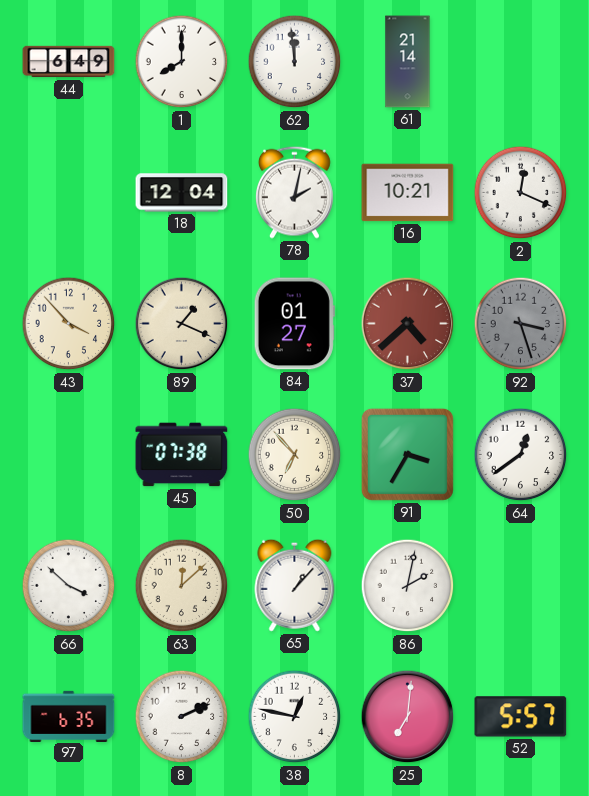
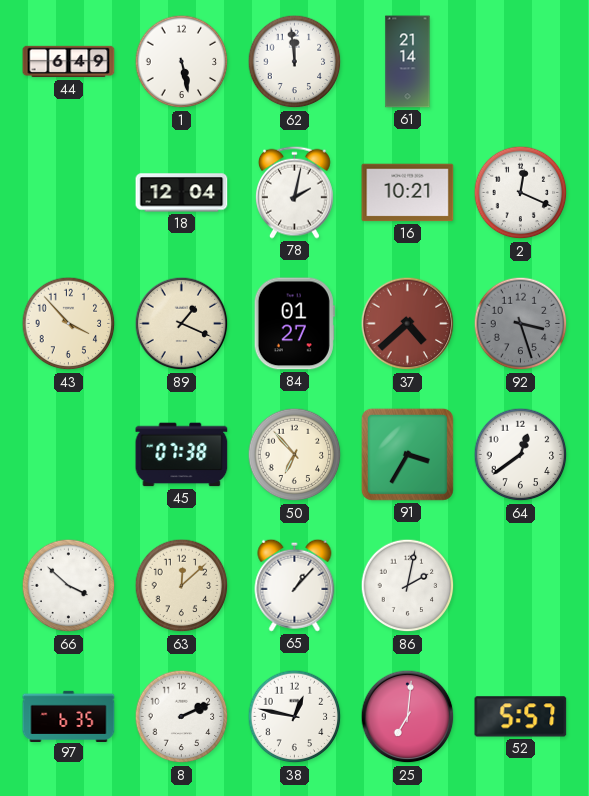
1: 8:00 -> 5:28
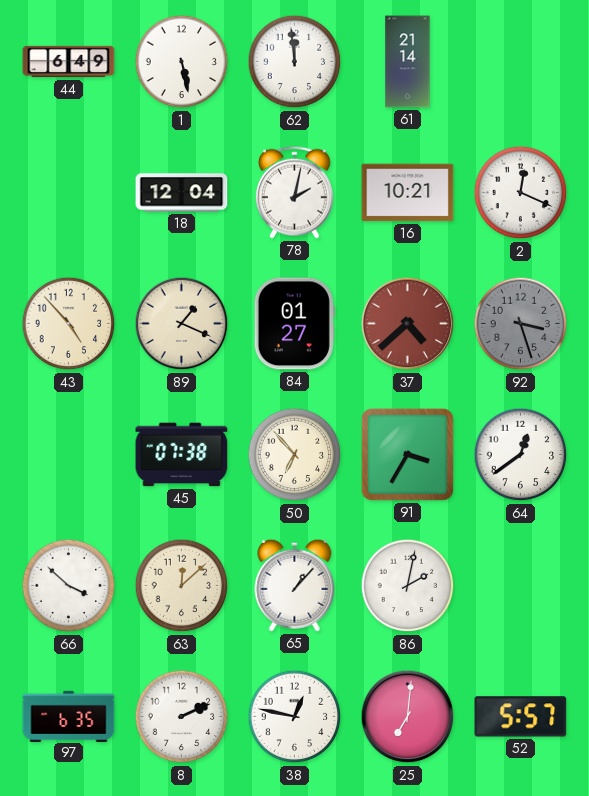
43: 3:53 -> 4:53
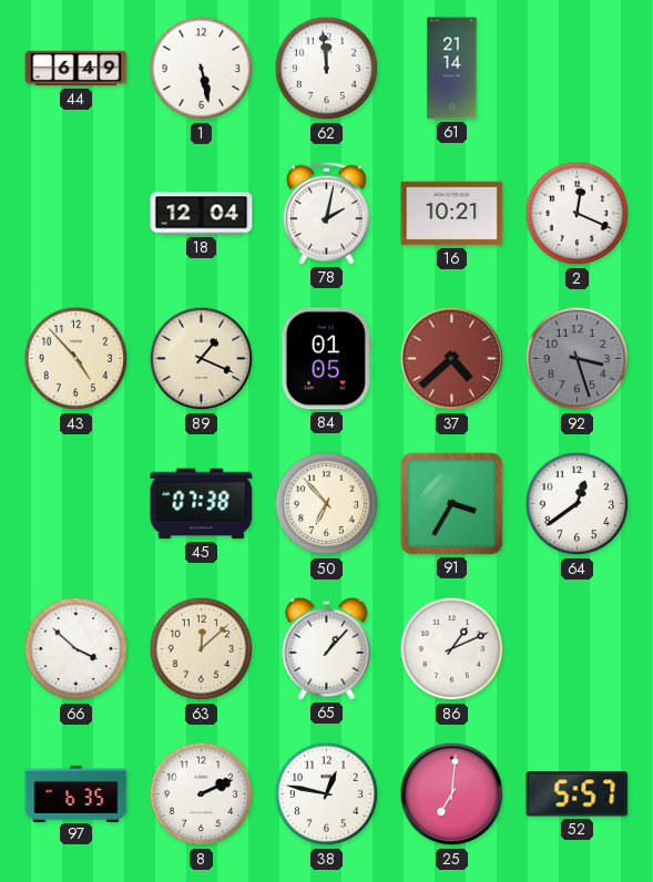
84: 01:27 -> 01:05
86: 2:02 -> 1:11
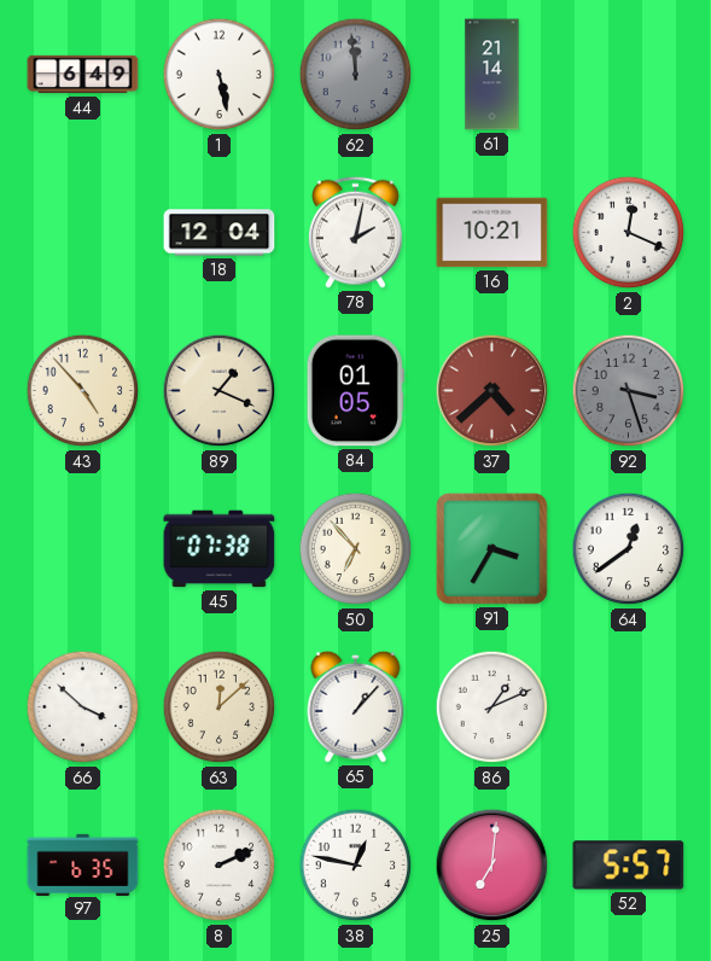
62 dial: white -> grey
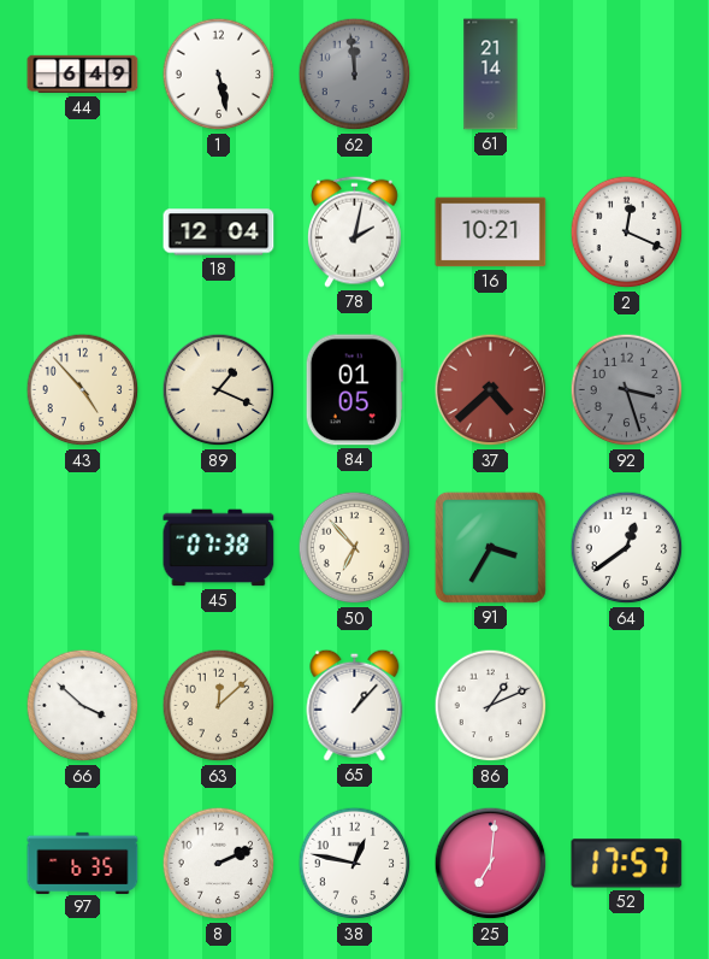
52: 5:57 -> 17:57
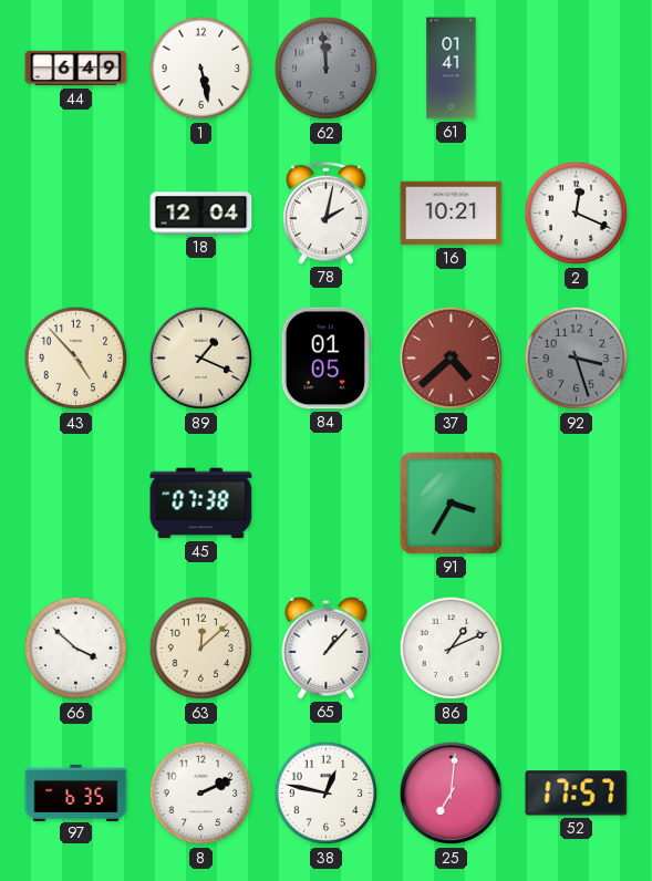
61: 21:14 -> 01:41
50: 6:53 -> none
64: 12:39 -> none
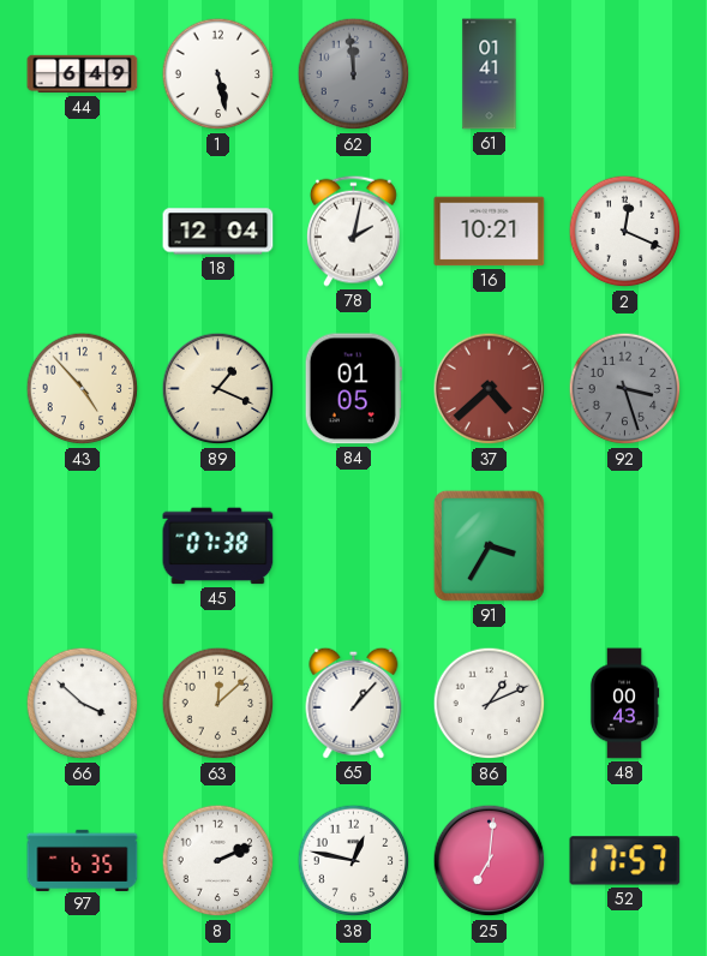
48: none -> 00:43
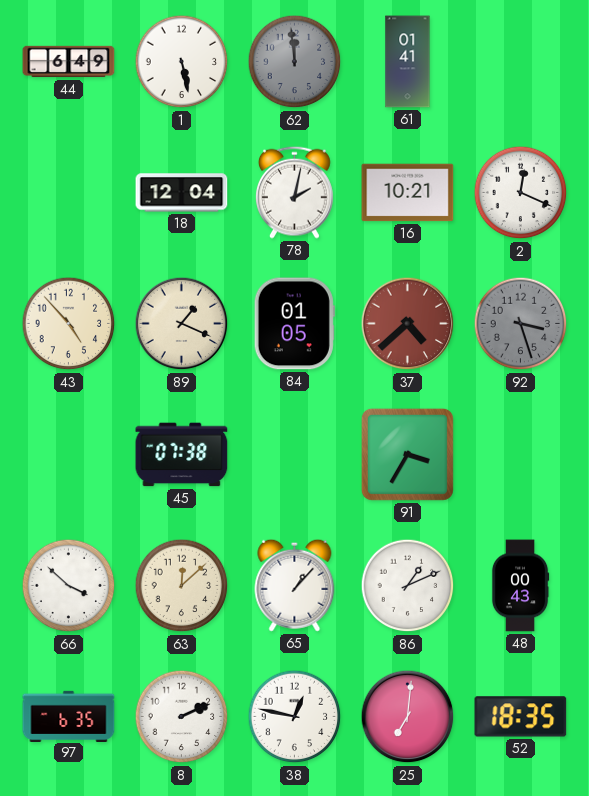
52: 17:57 -> 18:35
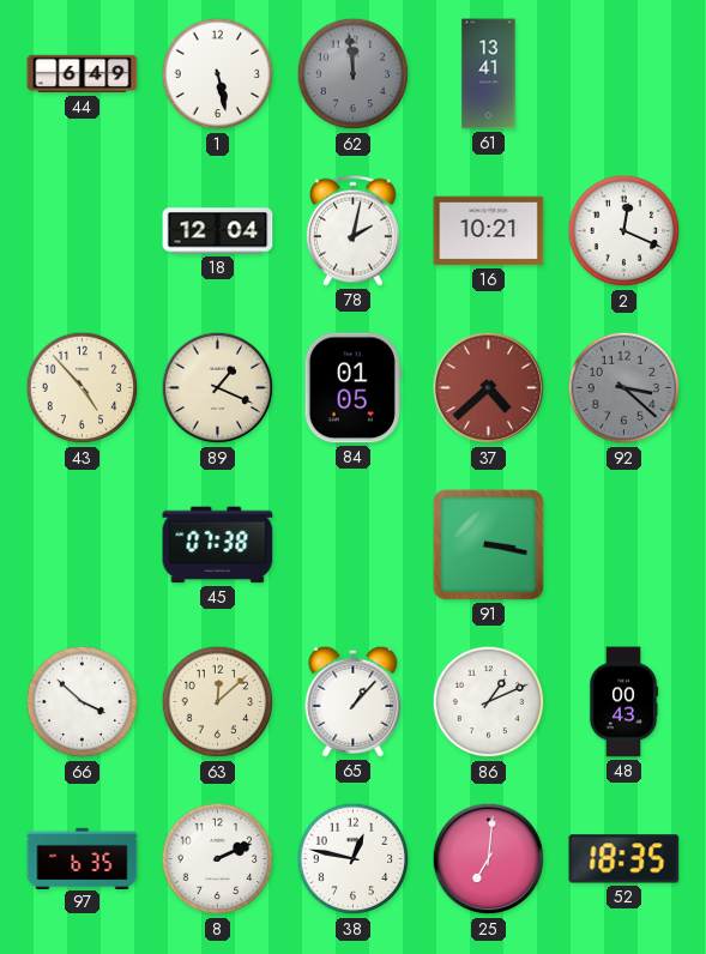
61: 01:41 -> 13:41
92: 3:27 -> 3:22
91: 3:35 -> 3:17
